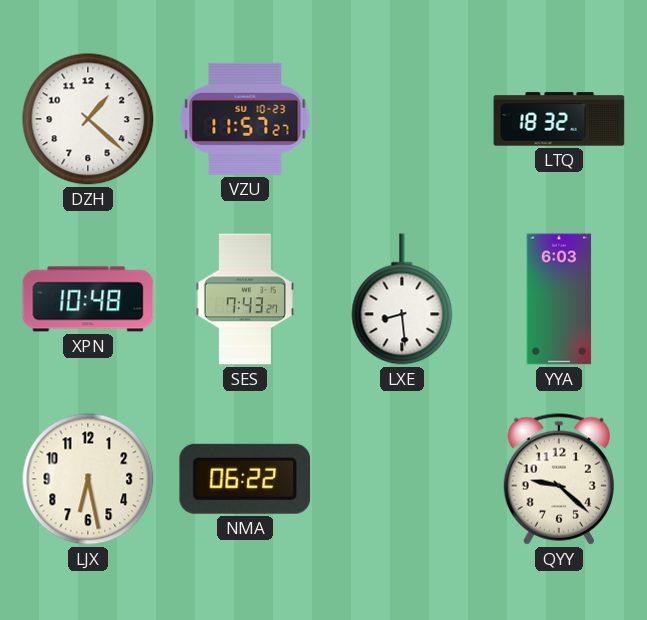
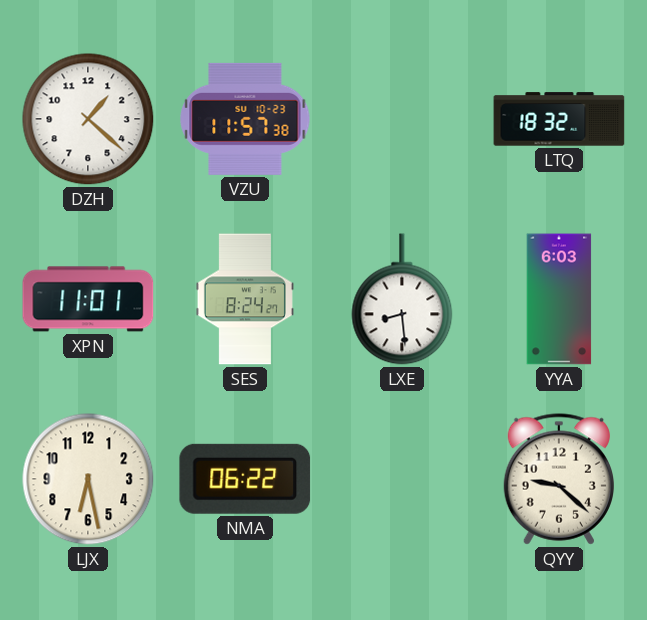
VZU: 11:57:27 -> 11:57:38
XPN: 10:48 -> 11:01
SES: 7:43 -> 8:24
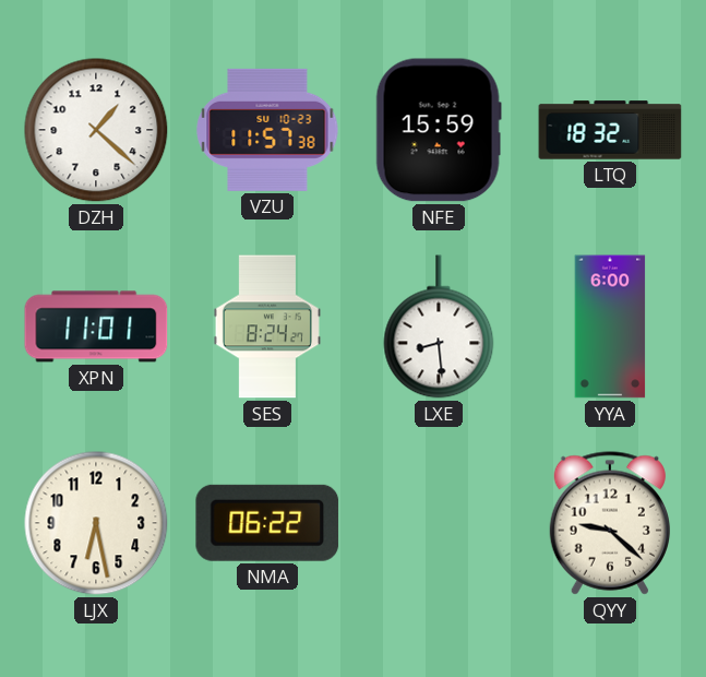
NFE: none -> 15:59
YYA: 6:03 -> 6:00
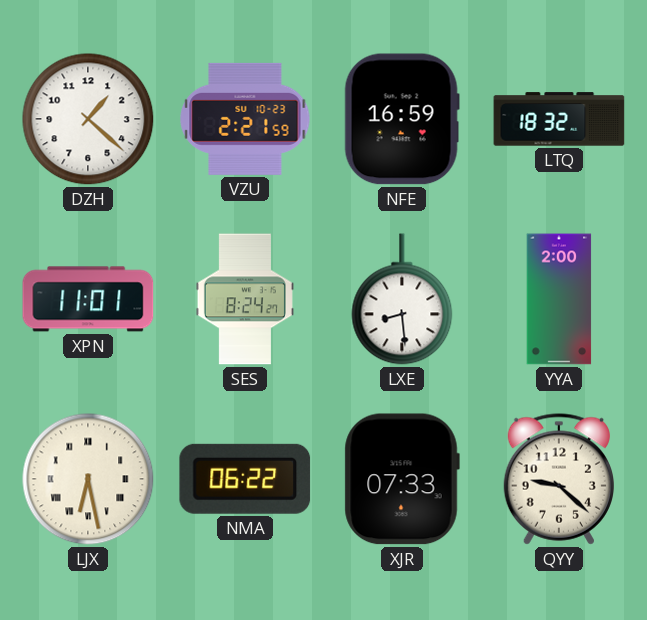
VZU: 11:57 -> 2:21
NFE: 15:59 -> 16:59
YYA: 6:00 -> 2:00
LJX numerals: Arabic -> Roman
XJR: none -> 07:33
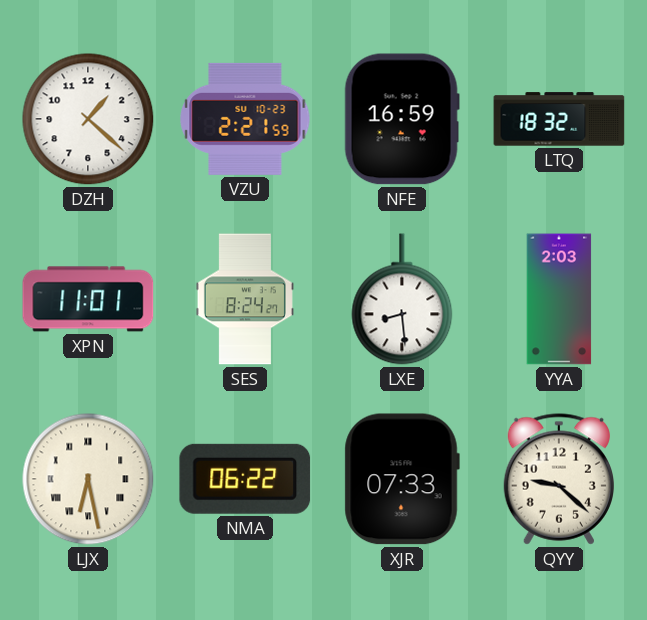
YYA: 2:00 -> 2:03
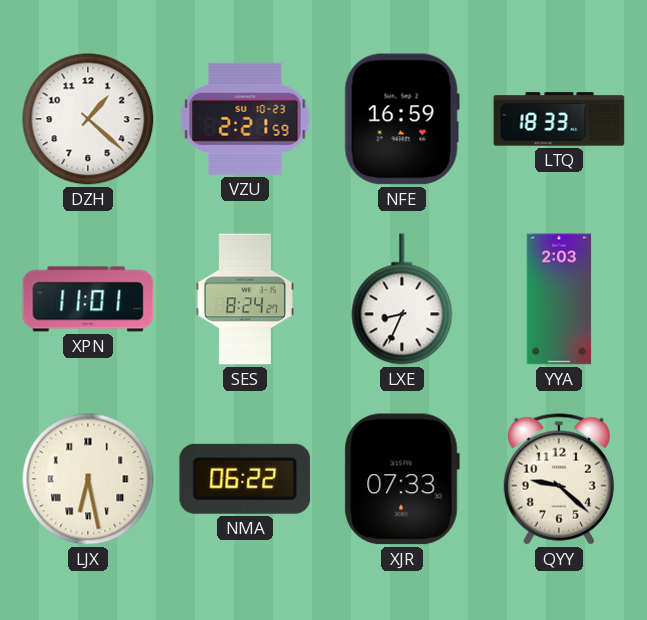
LTQ: 18:32 -> 18:33
LXE: 8:29 -> 8:34
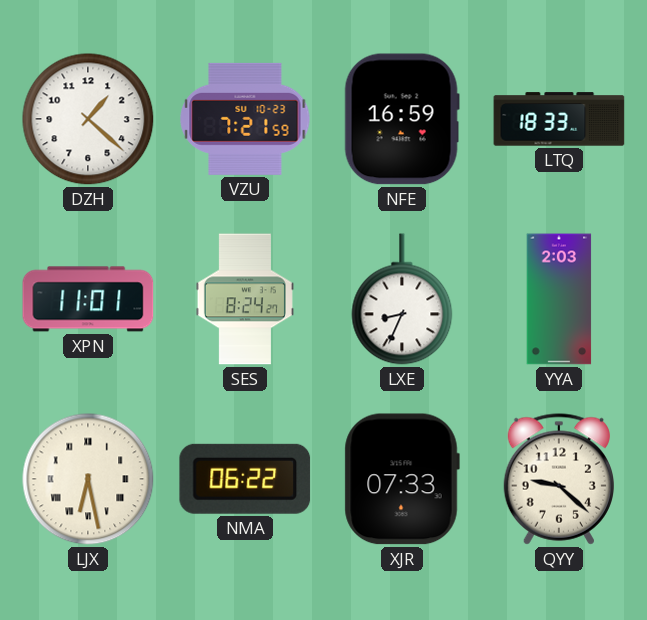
VZU: 2:21 -> 7:21
